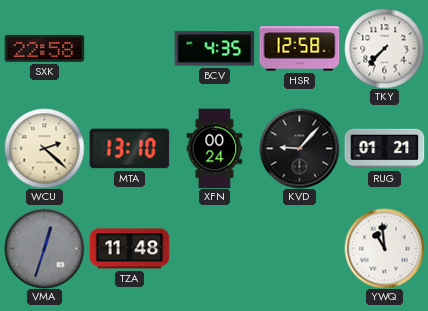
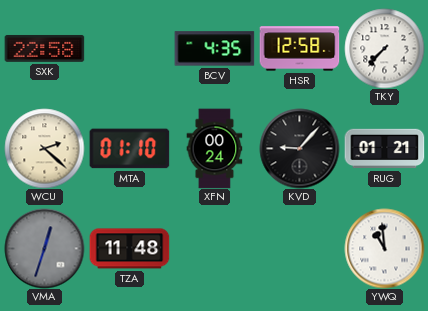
MTA: 13:10 -> 01:10
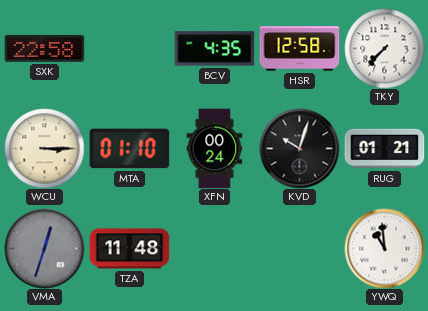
WCU: 2:22 -> 3:15
KVD: 9:07 -> 10:03
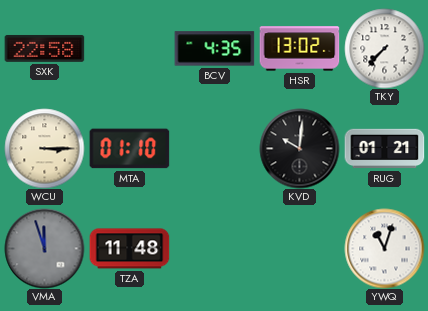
HSR: 12:58 -> 13:02
XFN: 00:24 -> none
KVD: 10:03 -> 10:01
VMA: 12:33 -> 11:57
YWQ: 10:59 -> 11:03
